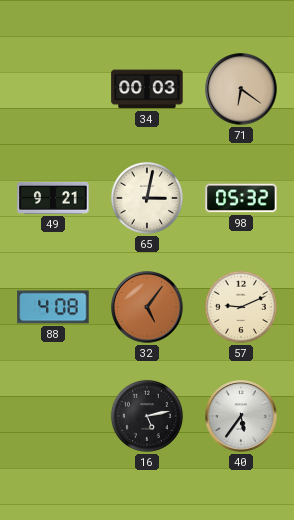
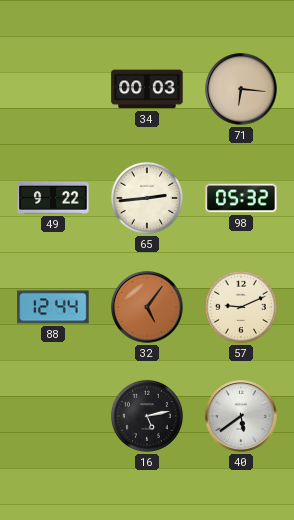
71: 6:21 -> 6:16
49: 9:21 -> 9:22
65: 3:02 -> 2:44
88: 4:08 -> 12:44
40: 5:36 -> 5:39
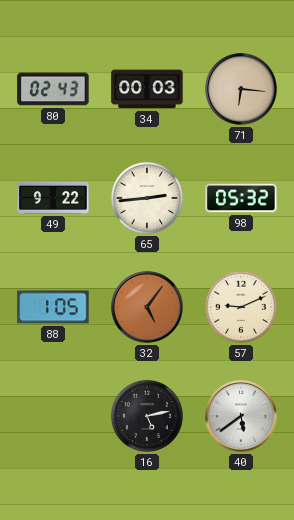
80: none -> 02:43
88: 12:44 -> 1:05
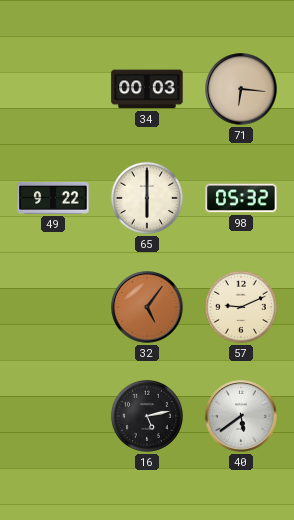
80: 02:43 -> none
65: 2:44 -> 6:00
88: 1:05 -> none
